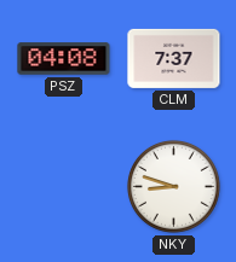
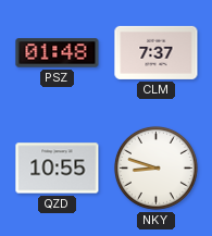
PSZ: 04:08 -> 01:48
QZD: none -> 10:55
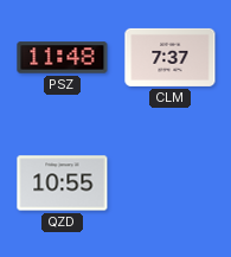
PSZ: 01:48 -> 11:48
NKY: 8:48 -> none
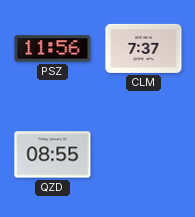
PSZ: 11:48 -> 11:56
QZD: 10:55 -> 08:55
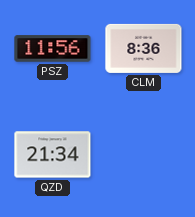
CLM: 7:37 -> 8:36
QZD: 08:55 -> 21:34
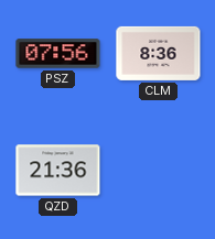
PSZ: 11:56 -> 07:56
QZD: 21:34 -> 21:36
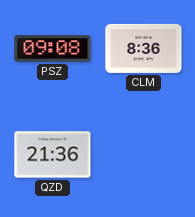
PSZ: 07:56 -> 09:08
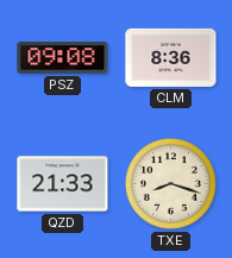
QZD: 21:36 -> 21:33
TXE: none -> 8:18
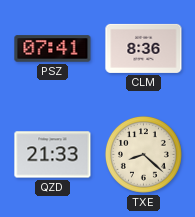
PSZ: 09:08 -> 07:41
TXE: 8:18 -> 8:22
